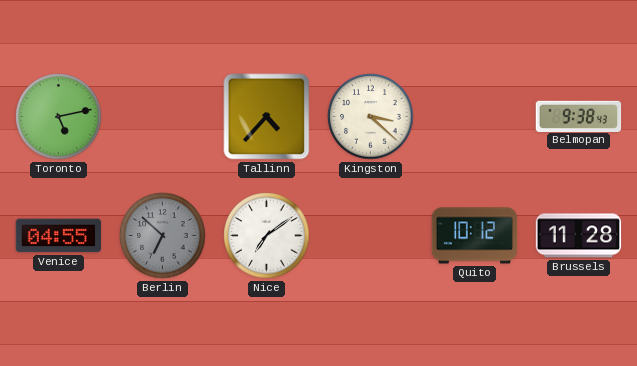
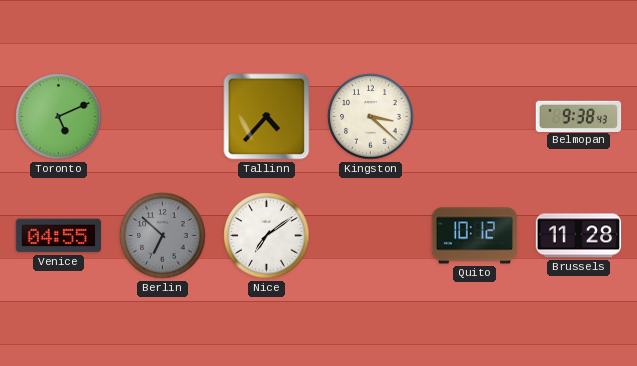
Toronto: 5:13 -> 5:11
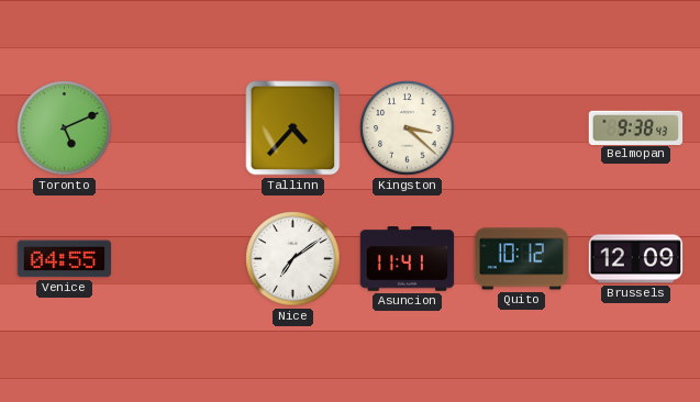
Berlin: 6:52 -> none
Asuncion: none -> 11:41
Brussels: 11:28 -> 12:09
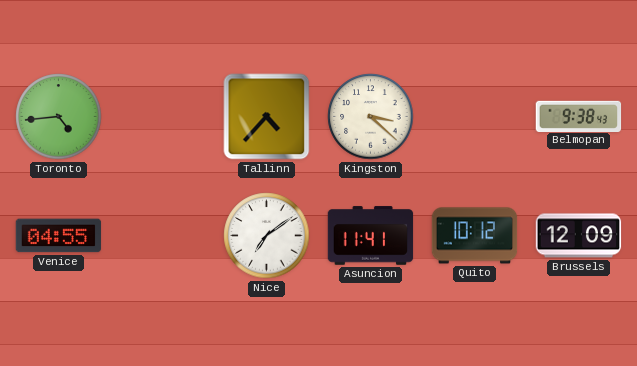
Toronto: 5:11 -> 4:44
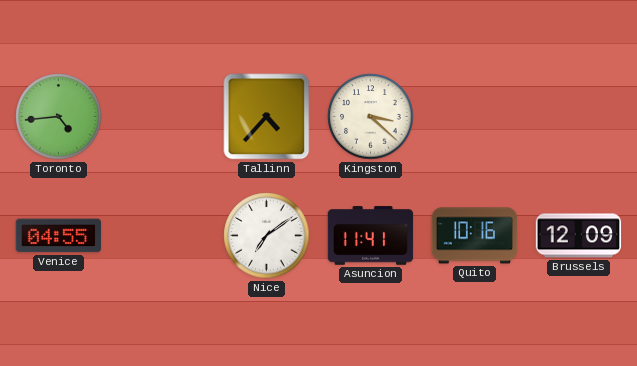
Belmopan: 9:38 -> none
Quito: 10:12 -> 10:16
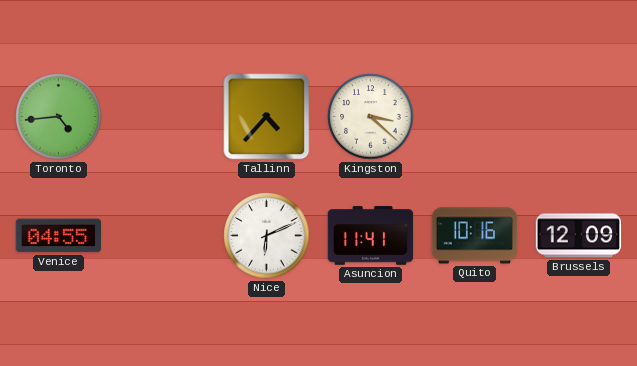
Nice: 7:09 -> 6:11
